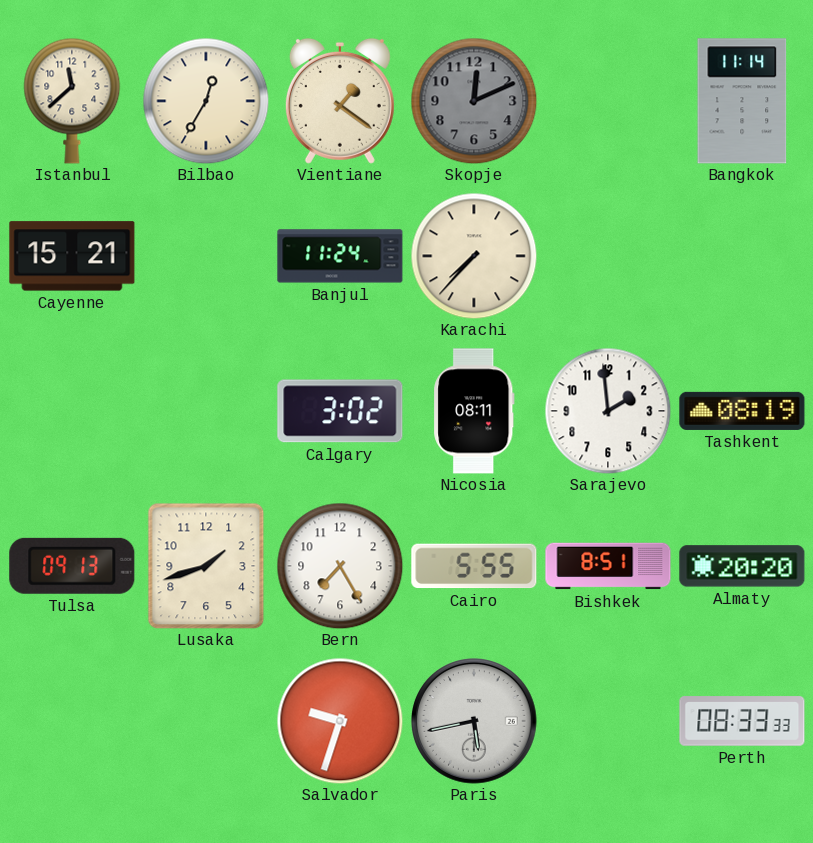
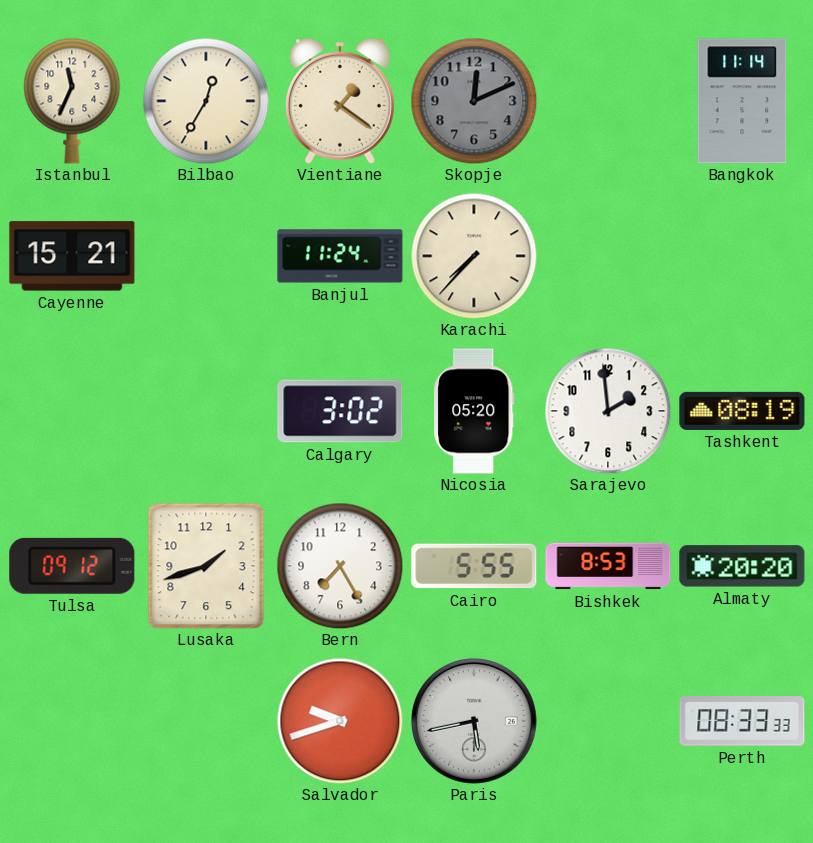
Istanbul: 11:38 -> 11:34
Nicosia: 08:11 -> 05:20
Tulsa: 09:13 -> 09:12
Bishkek: 8:51 -> 8:53
Salvador: 9:33 -> 9:42
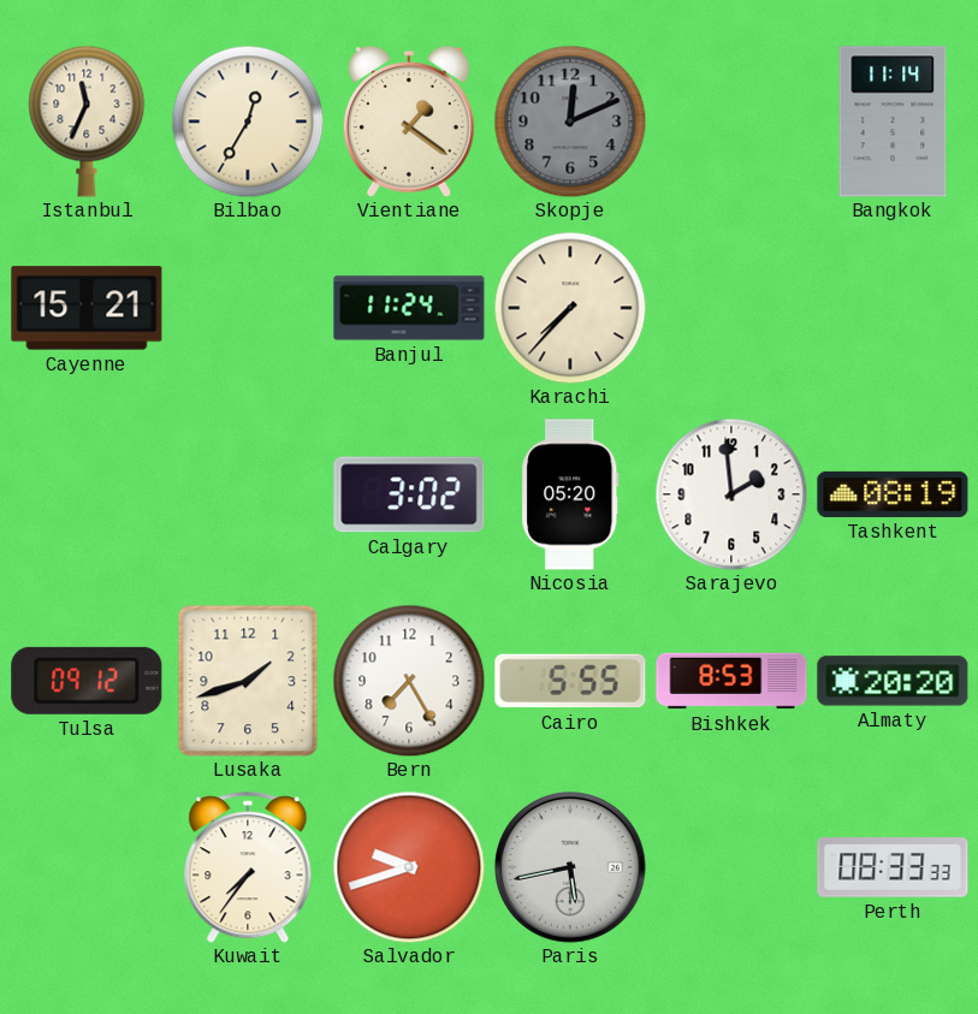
Kuwait: none -> 7:36
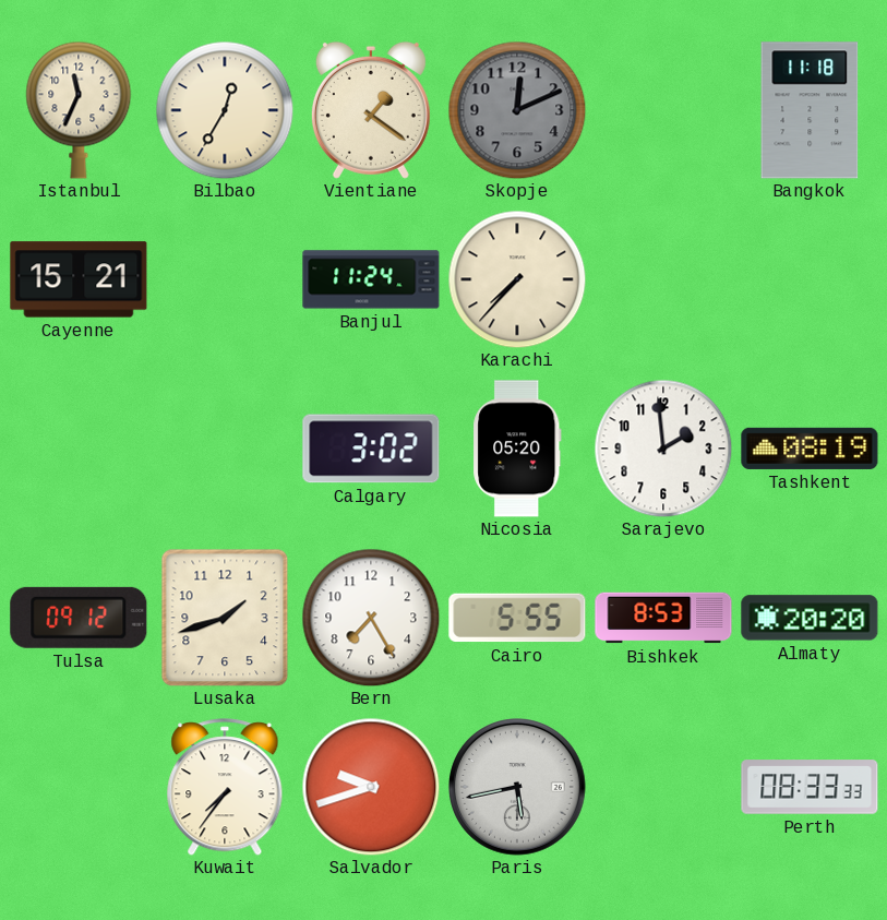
Bangkok: 11:14 -> 11:18
